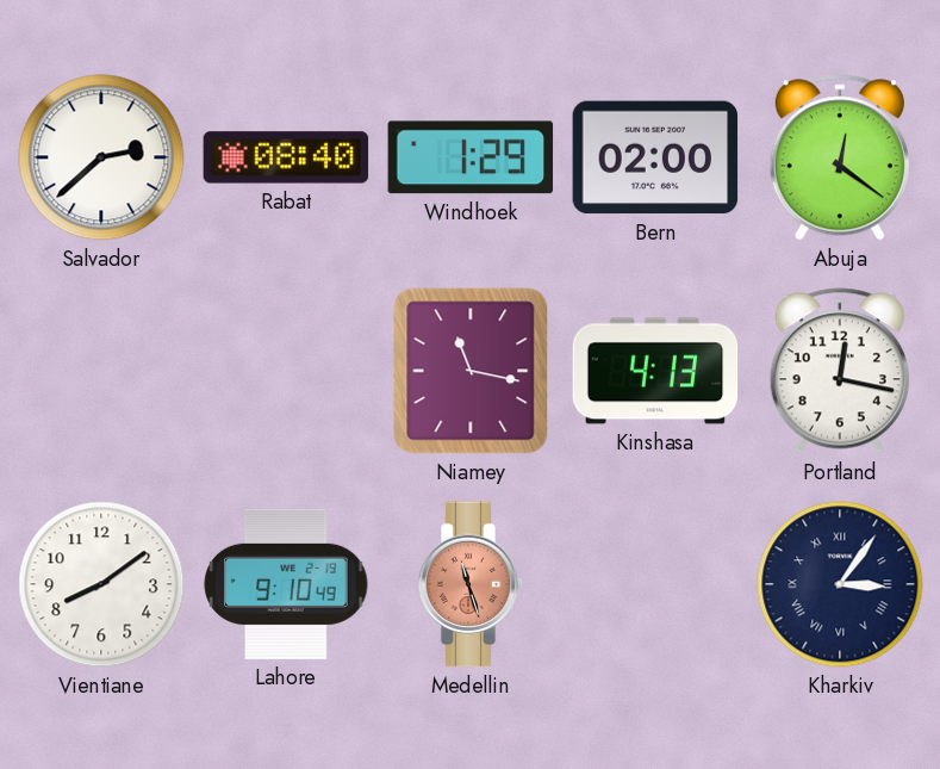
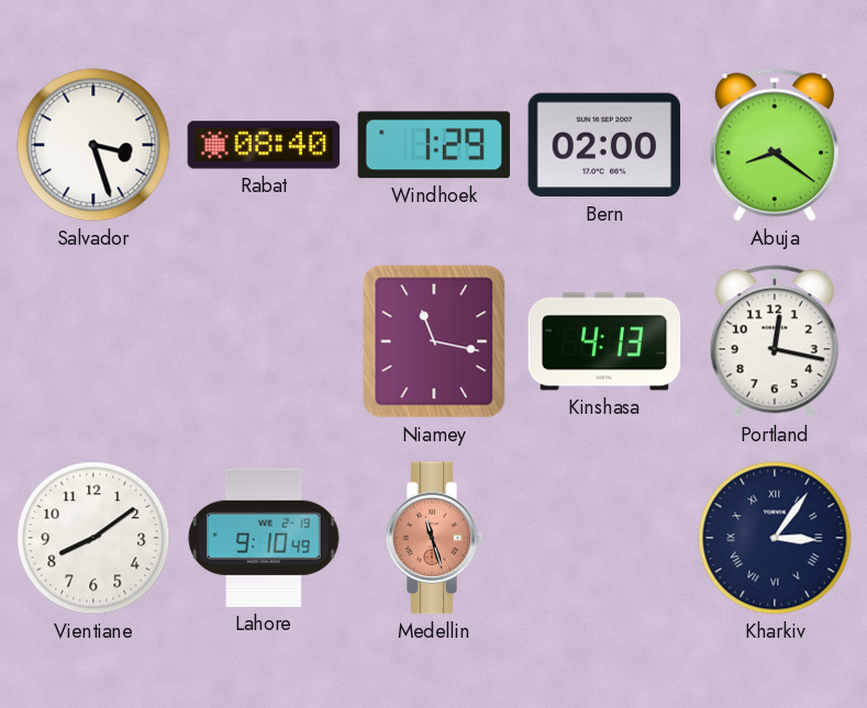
Salvador: 2:38 -> 3:27
Abuja: 12:21 -> 8:21
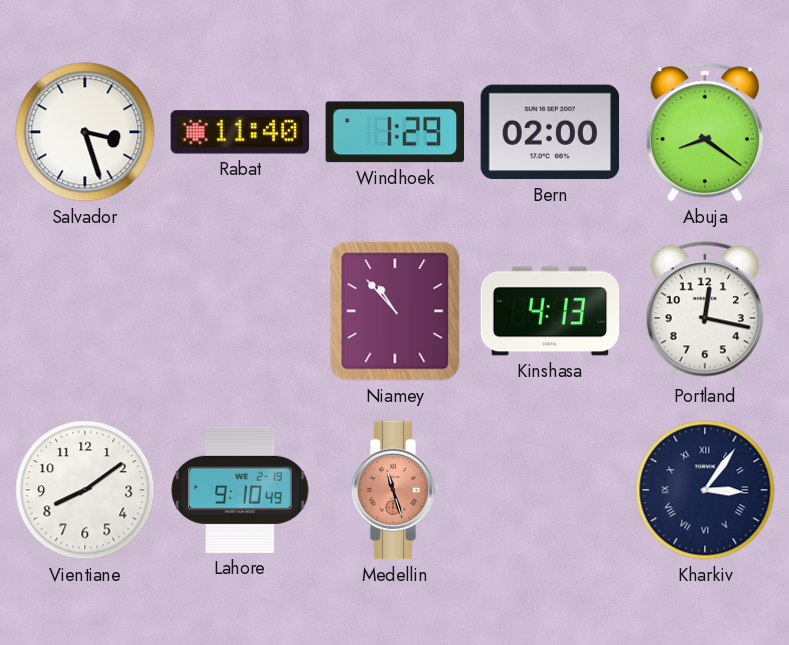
Rabat: 08:40 -> 11:40
Niamey: 11:17 -> 10:53
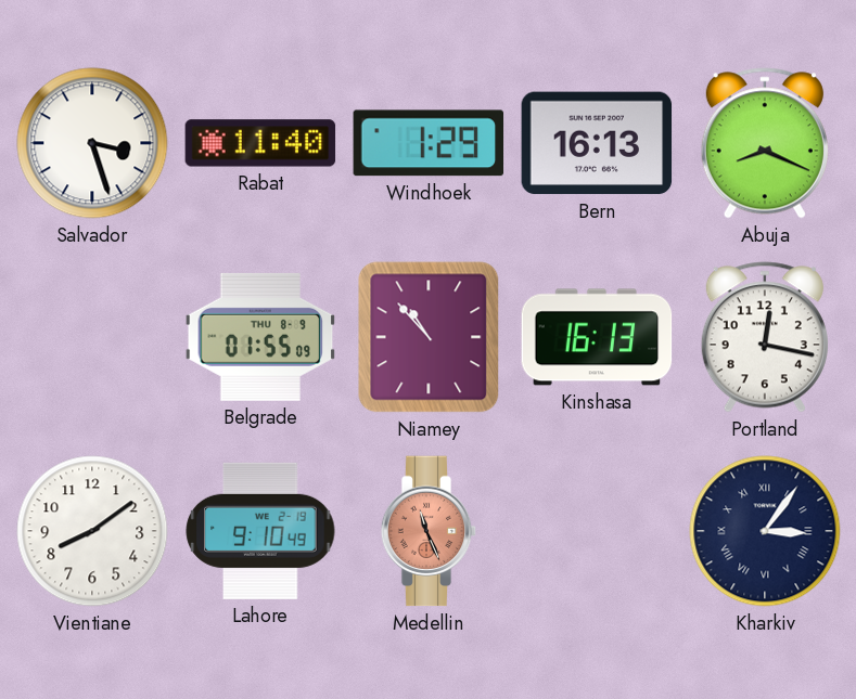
Bern: 02:00 -> 16:13
Abuja: 8:21 -> 8:19
Belgrade: none -> 01:55
Kinshasa: 4:13 -> 16:13
Medellin: 11:27 -> 11:26
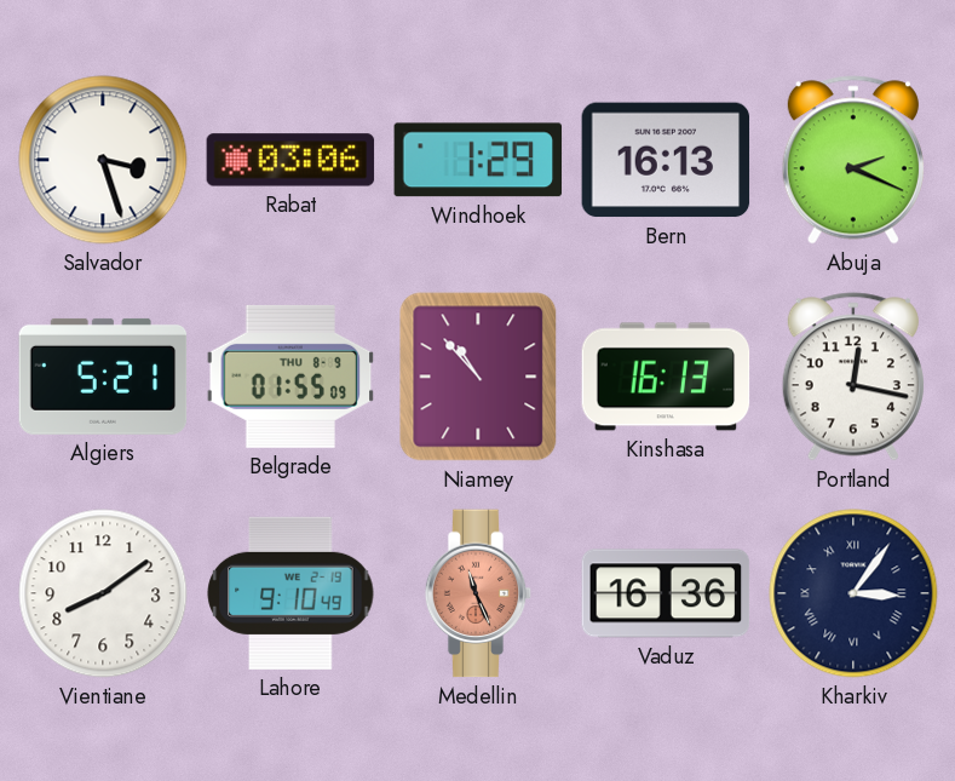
Rabat: 11:40 -> 03:06
Abuja: 8:19 -> 2:19
Algiers: none -> 5:21
Vaduz: none -> 16:36
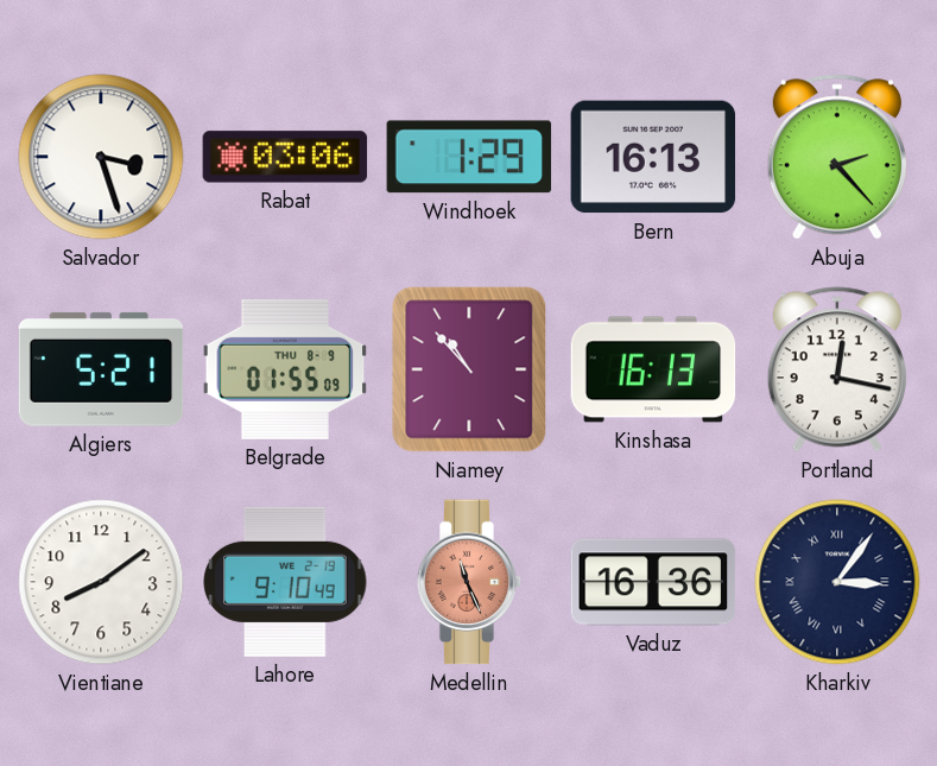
Abuja: 2:19 -> 2:23
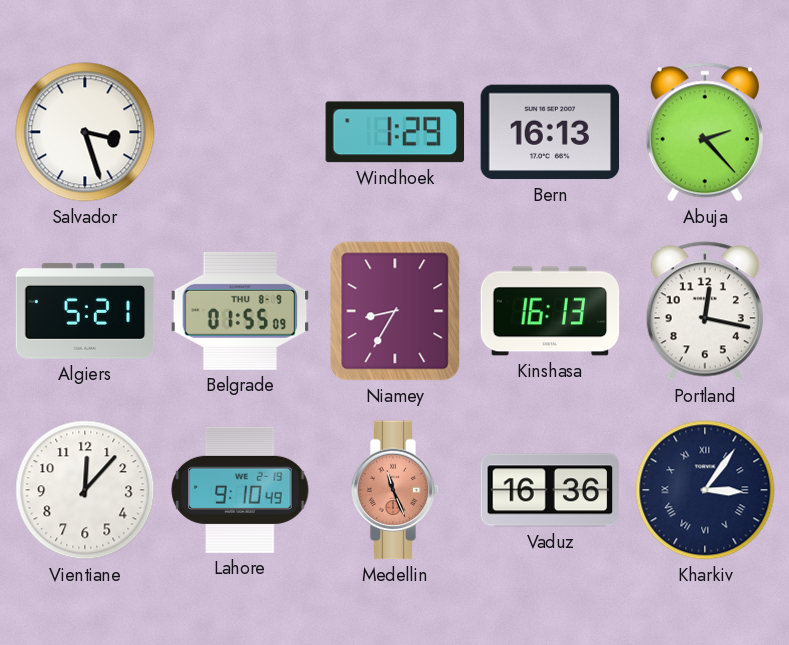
Rabat: 03:06 -> none
Niamey: 10:53 -> 8:35
Vientiane: 8:09 -> 12:07
